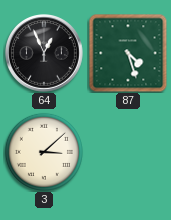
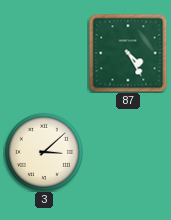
64: 12:56 -> none
87: 4:27 -> 4:25
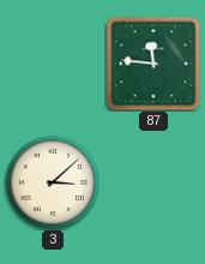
87: 4:25 -> 11:46
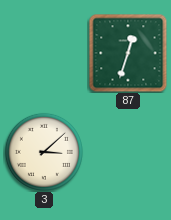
87: 11:46 -> 12:33
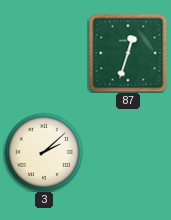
3: 3:08 -> 2:08
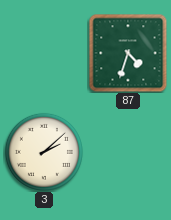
87: 12:33 -> 4:33
